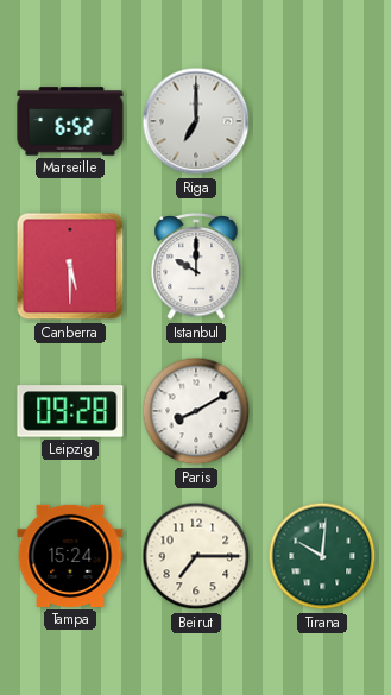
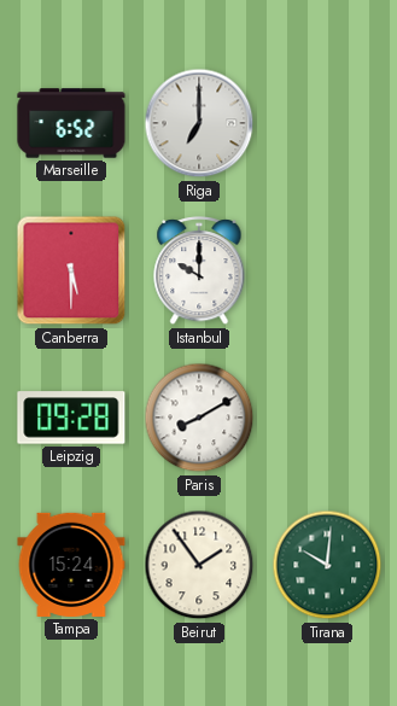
Beirut: 7:15 -> 1:54
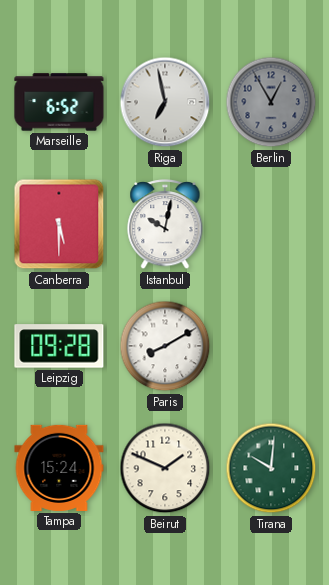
Riga: 7:00 -> 6:58
Berlin: none -> 12:55
Istanbul: 10:00 -> 10:02
Beirut: 1:54 -> 1:49
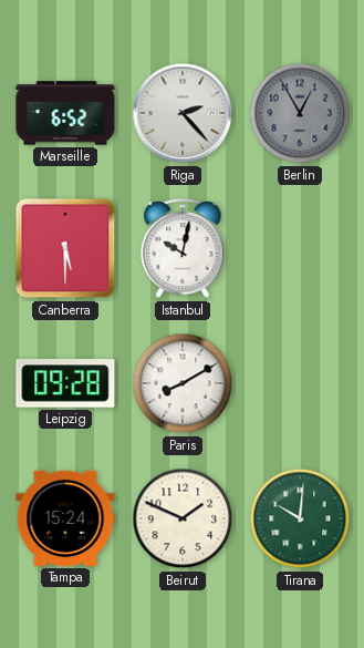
Riga: 6:58 -> 2:23
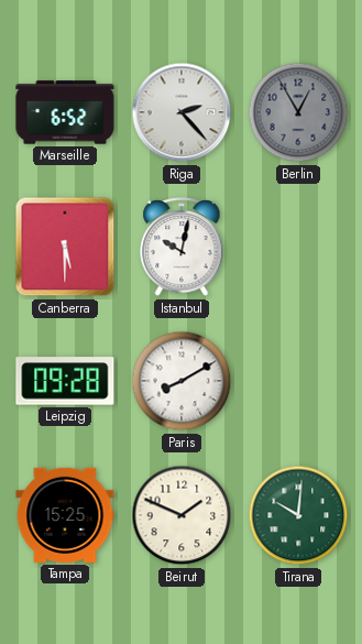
Tampa: 15:24 -> 15:25
